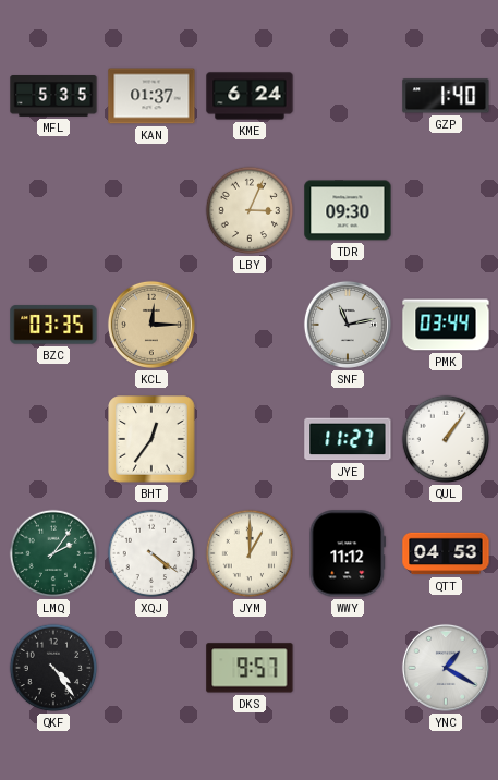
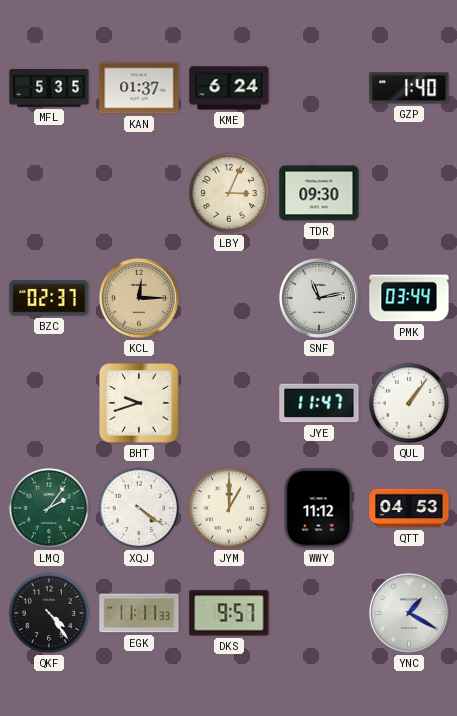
BZC: 03:35 -> 02:37
BHT: 12:36 -> 9:42
JYE: 11:27 -> 11:47
EGK: none -> 11:11
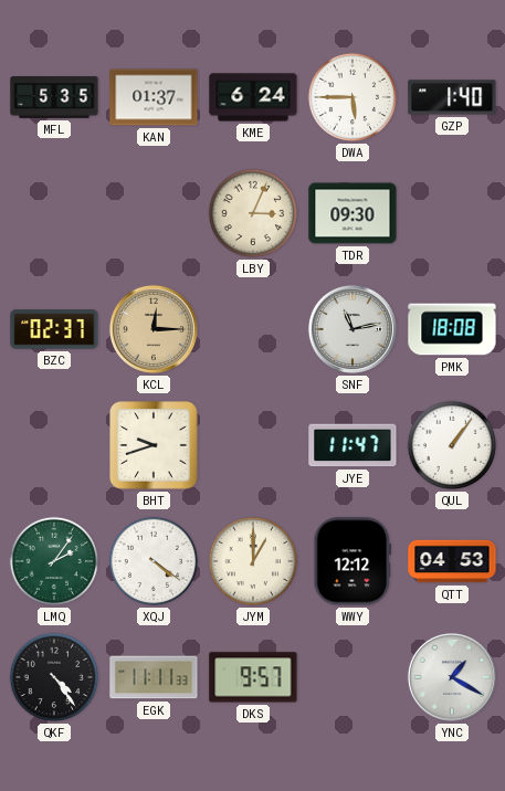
DWA: none -> 5:45
PMK: 03:44 -> 18:08
WWY: 11:12 -> 12:12
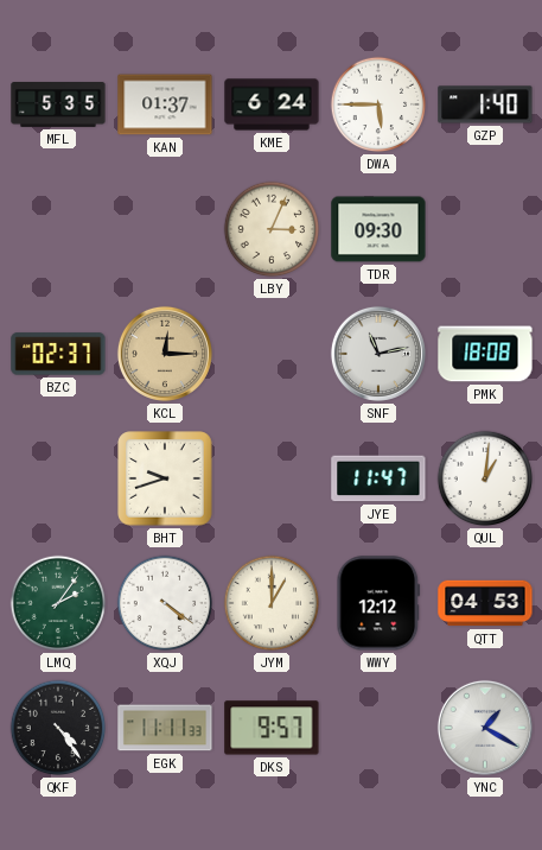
QUL: 1:06 -> 1:01
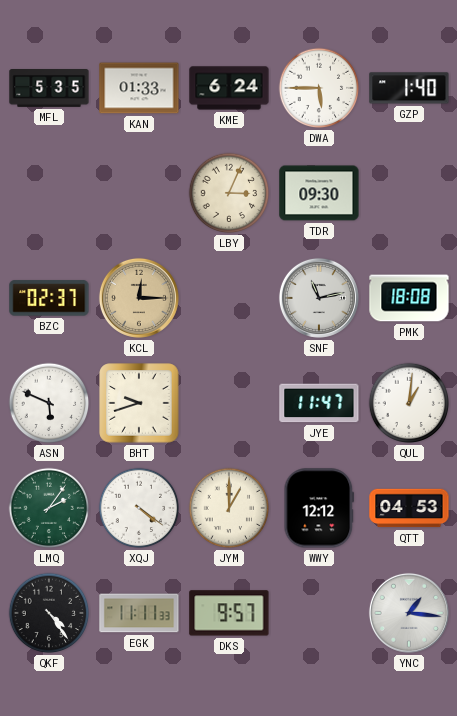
KAN: 01:37 -> 01:33
ASN: none -> 5:49
YNC: 1:20 -> 1:16
